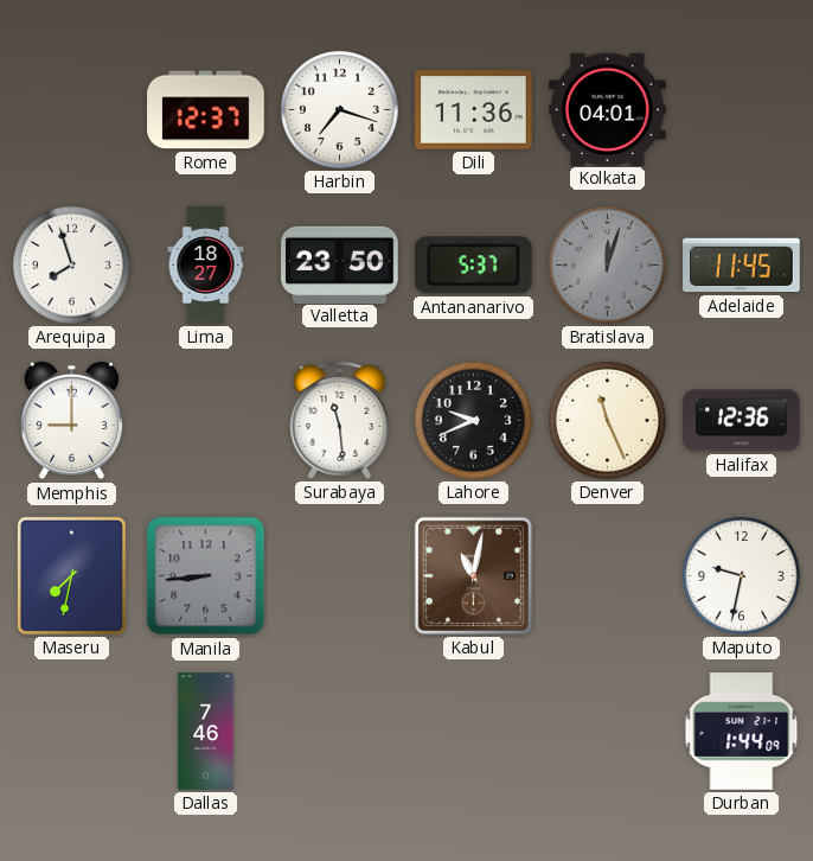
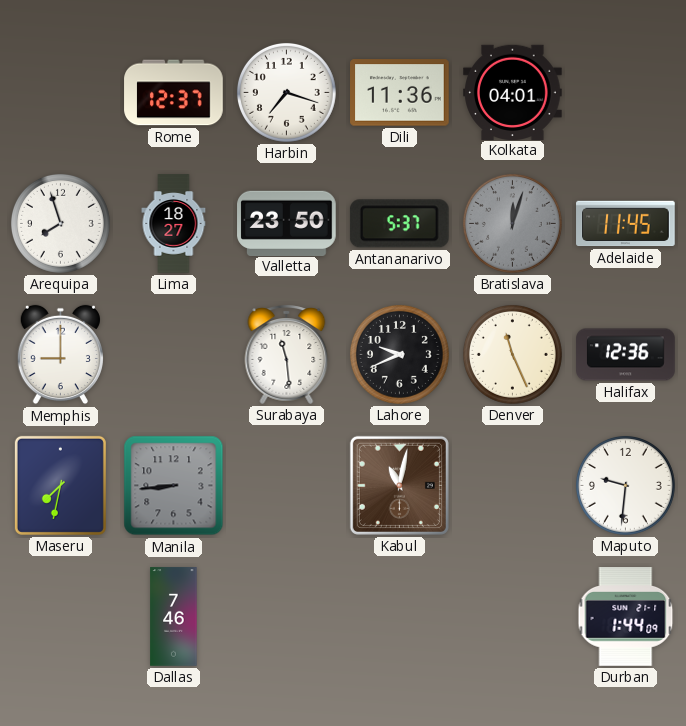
Maputo: 9:32 -> 9:31
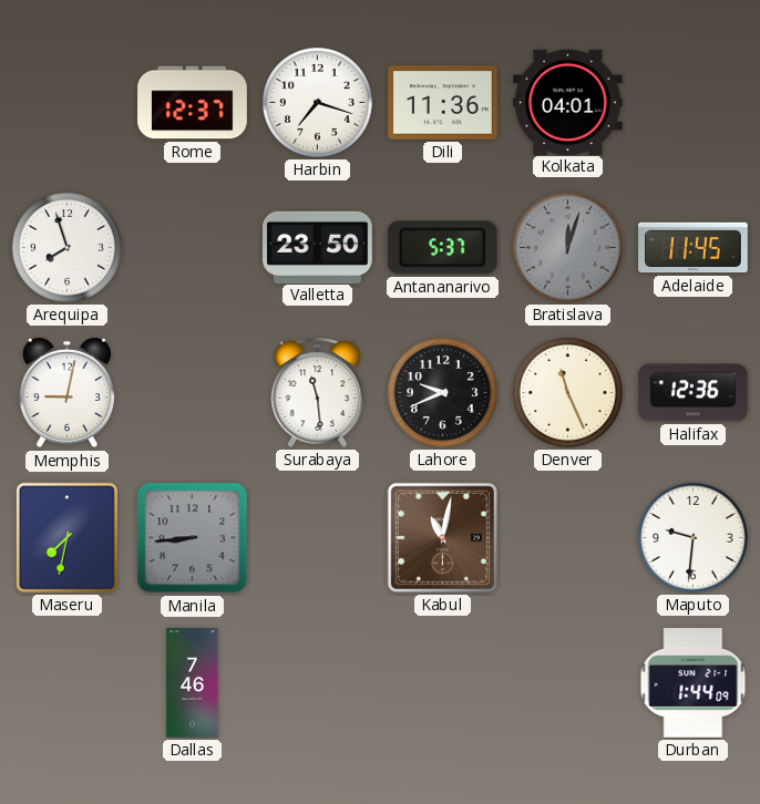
Lima: 18:27 -> none
Memphis: 9:00 -> 9:02
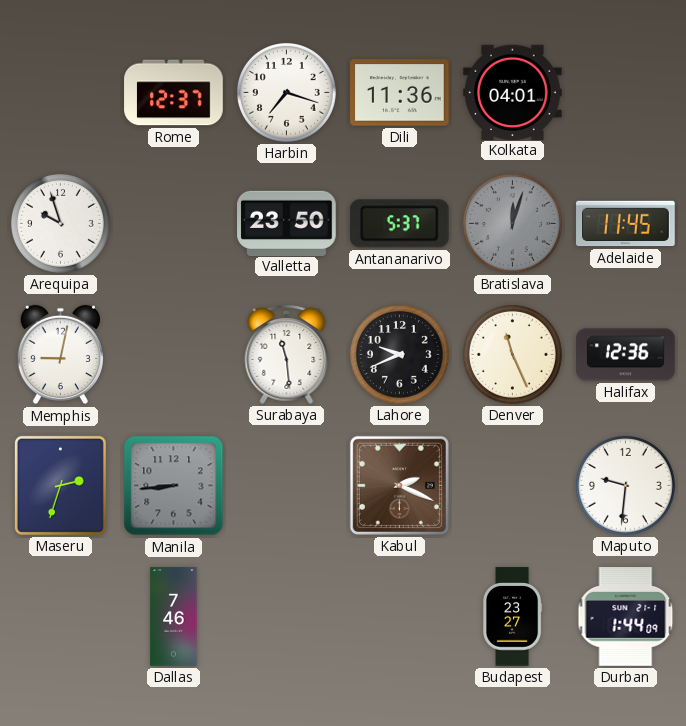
Arequipa: 7:57 -> 9:57
Maseru: 7:32 -> 2:33
Kabul: 11:02 -> 2:19
Budapest: none -> 23:27
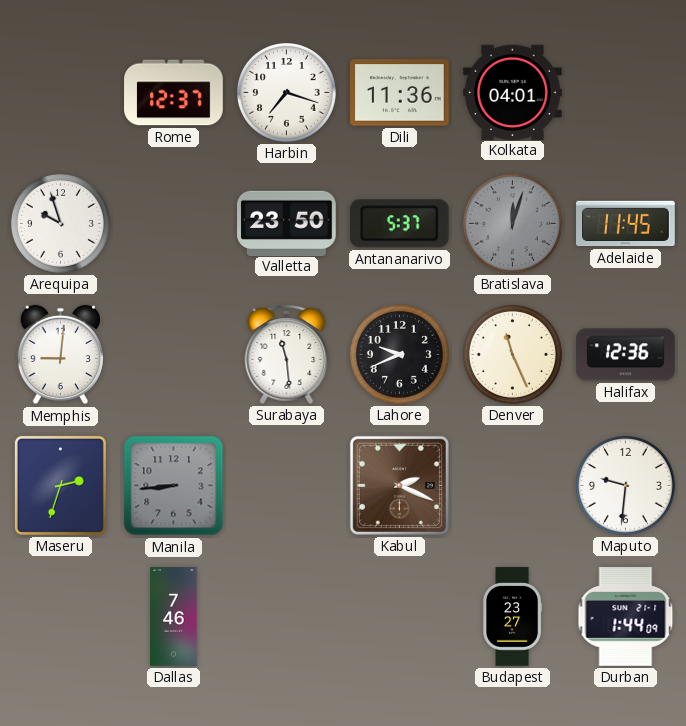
Memphis: 9:02 -> 9:01
